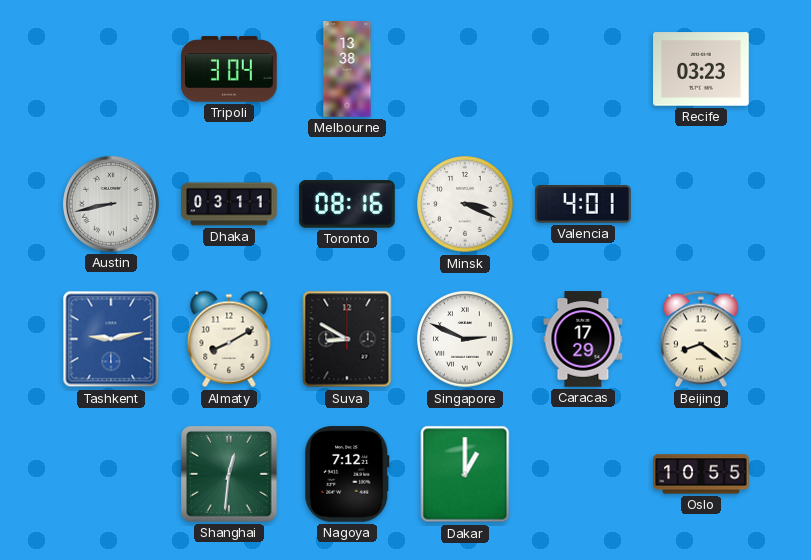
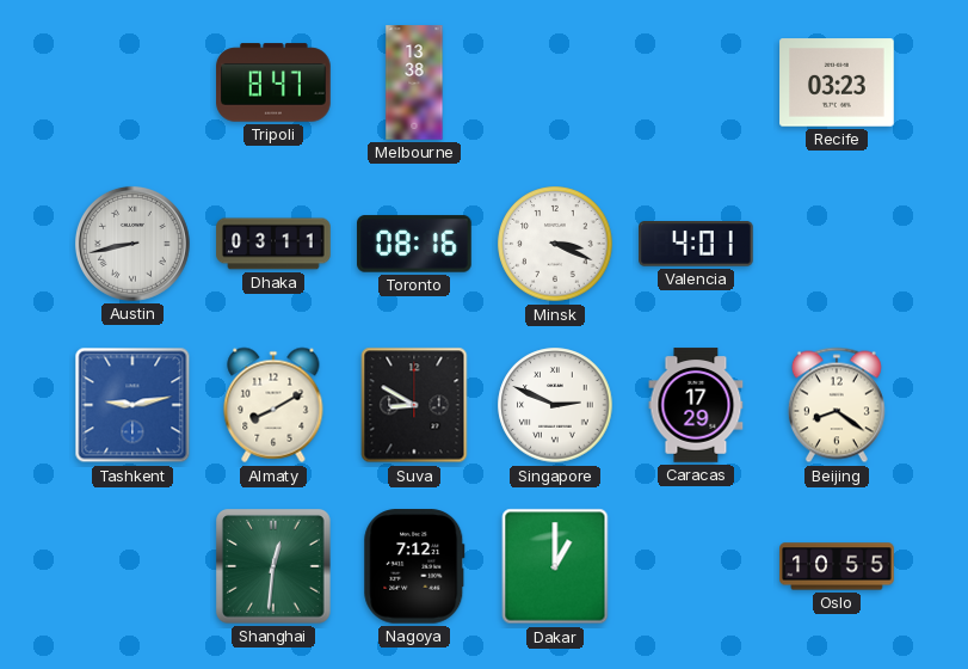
Tripoli: 3:04 -> 8:47
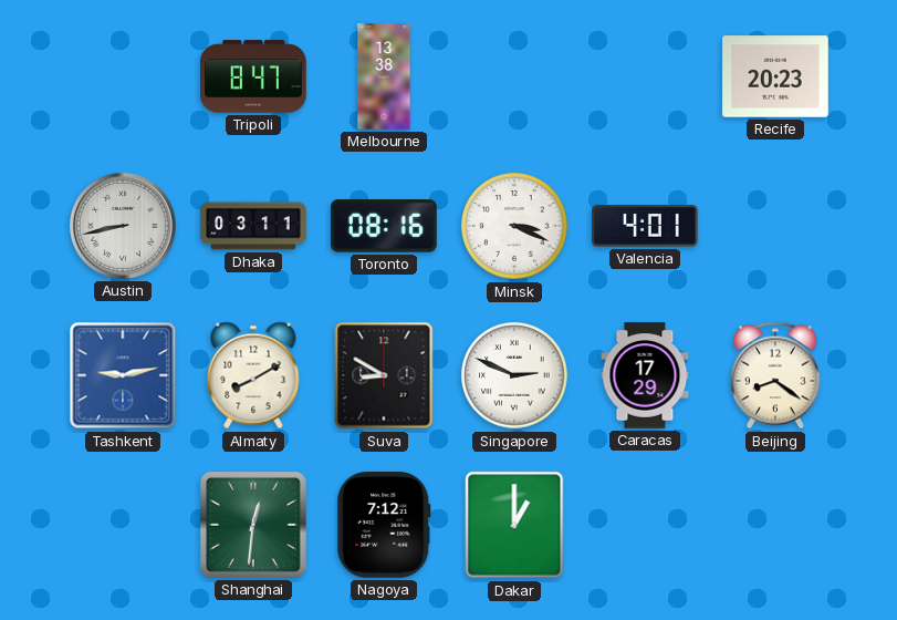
Recife: 03:23 -> 20:23
Oslo: 10:55 -> none
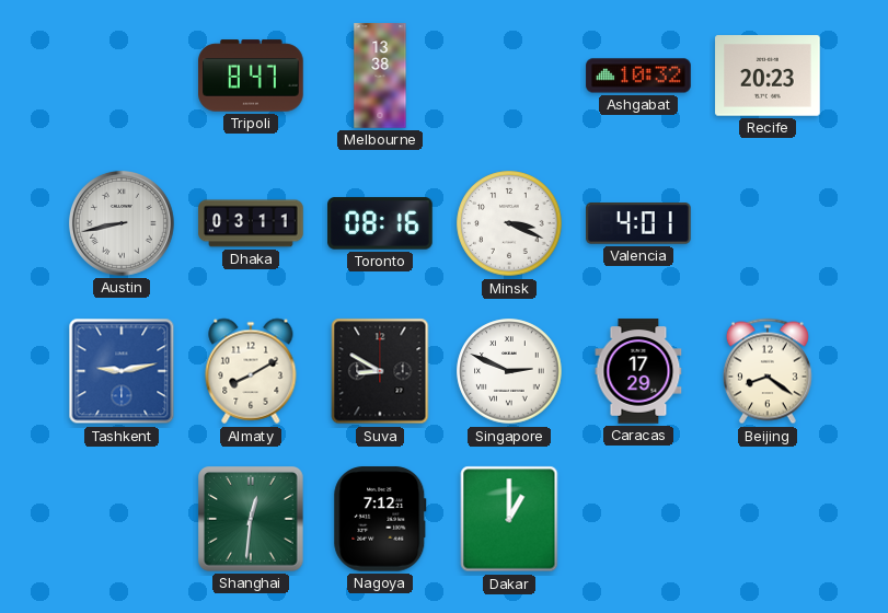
Ashgabat: none -> 10:32
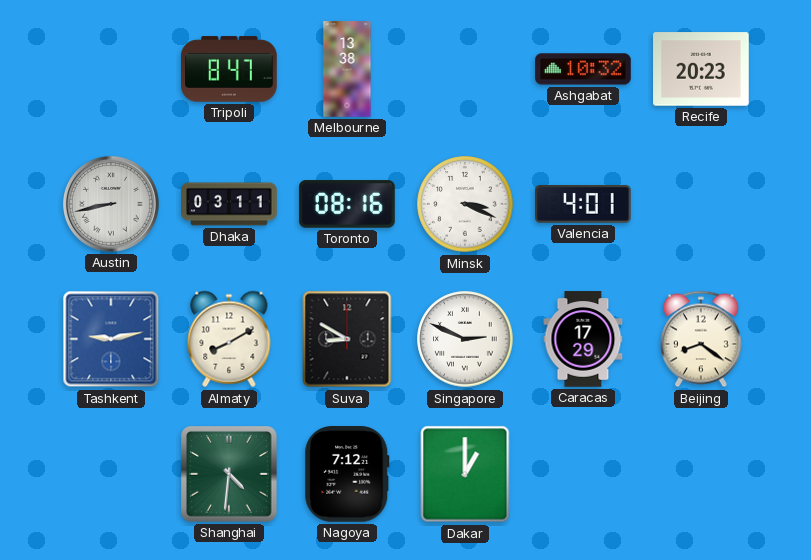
Shanghai: 12:31 -> 4:31
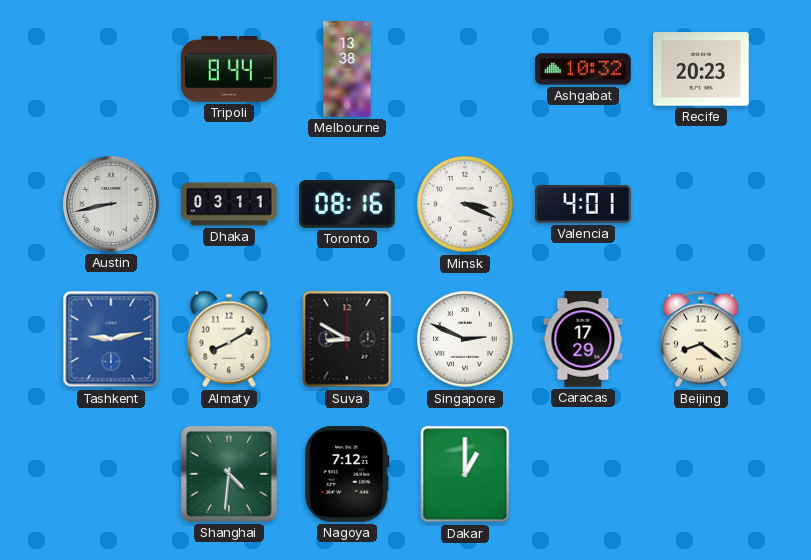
Tripoli: 8:47 -> 8:44
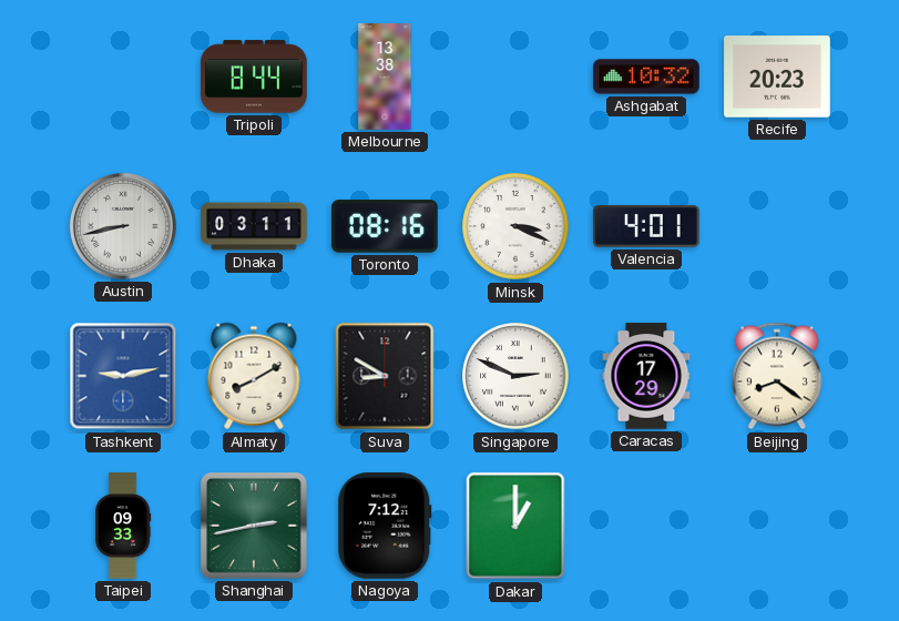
Taipei: none -> 09:33
Shanghai: 4:31 -> 2:43
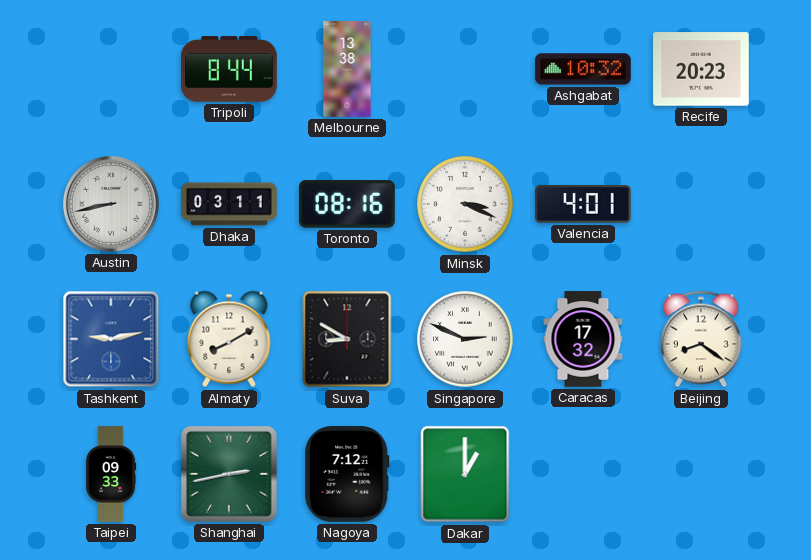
Caracas: 17:29 -> 17:32
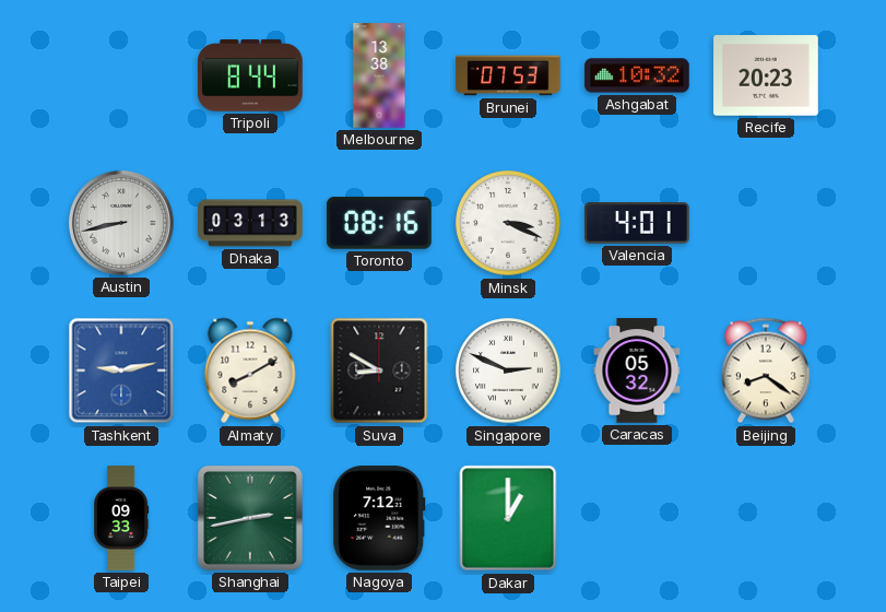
Brunei: none -> 07:53
Dhaka: 03:11 -> 03:13
Caracas: 17:32 -> 05:32
